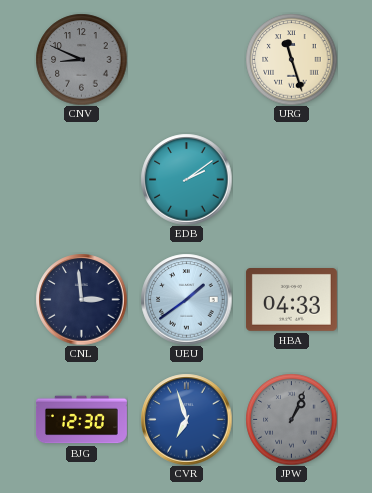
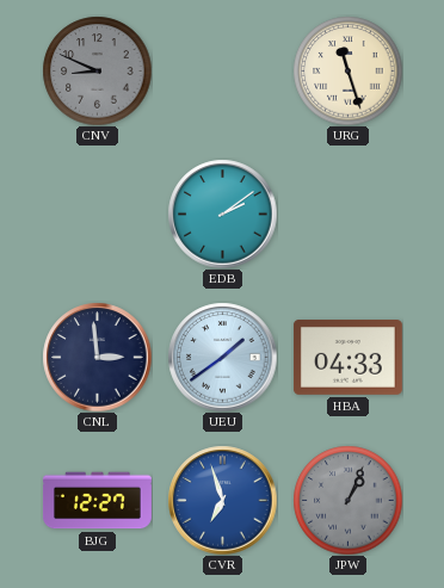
BJG: 12:30 -> 12:27
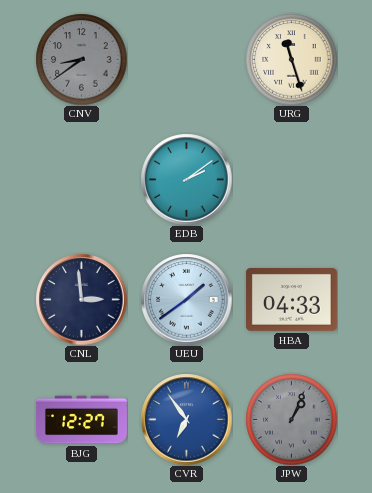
CNV: 8:49 -> 8:39
CVR: 6:57 -> 6:54
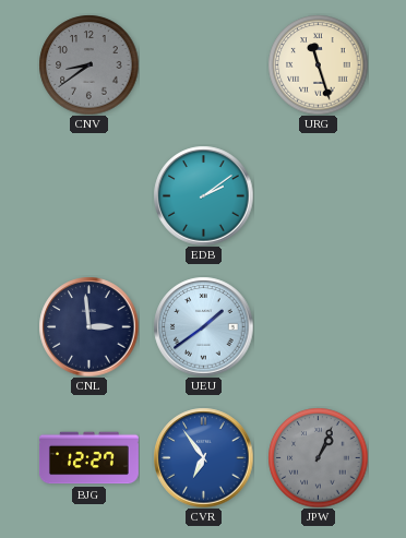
HBA: 04:33 -> none
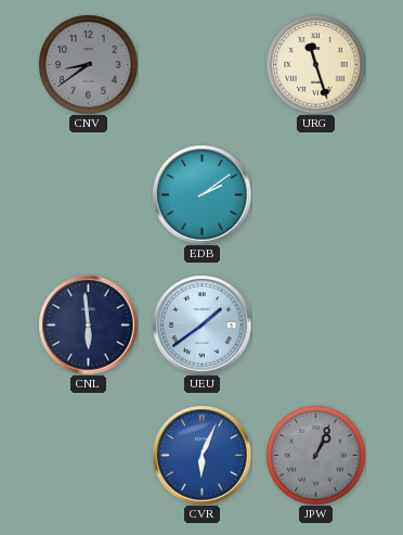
CNL: 2:59 -> 5:59
BJG: 12:27 -> none
CVR: 6:54 -> 6:04
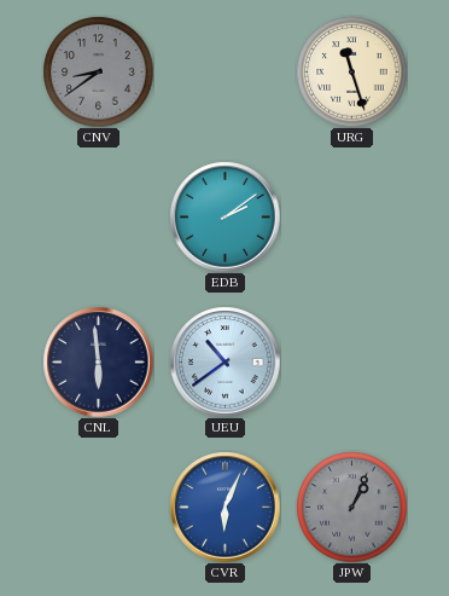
UEU: 1:39 -> 10:39
